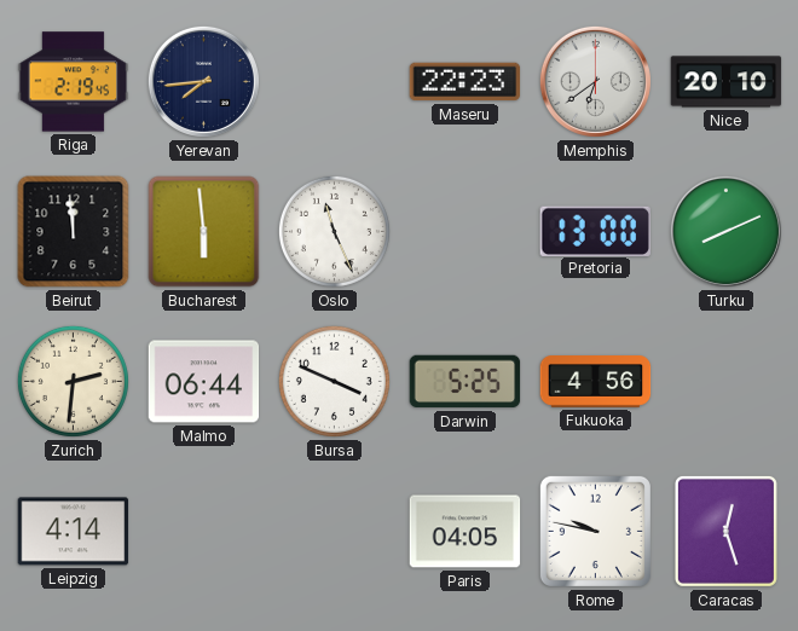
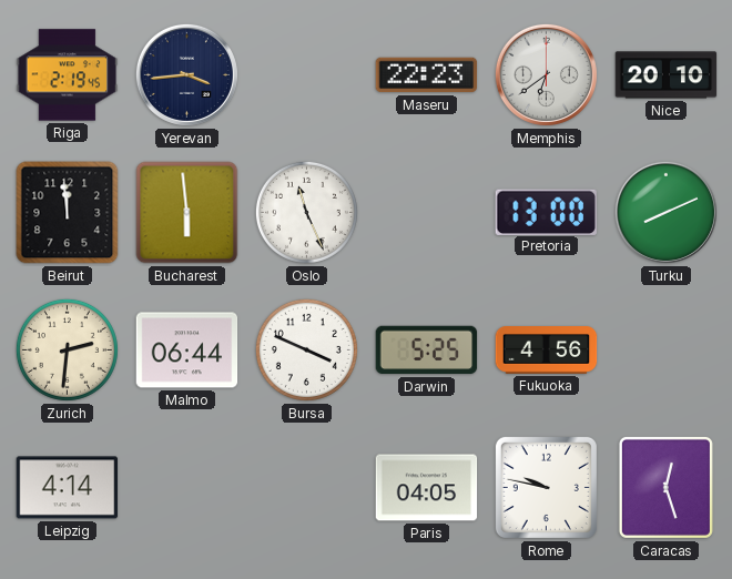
Yerevan: 7:44 -> 3:44
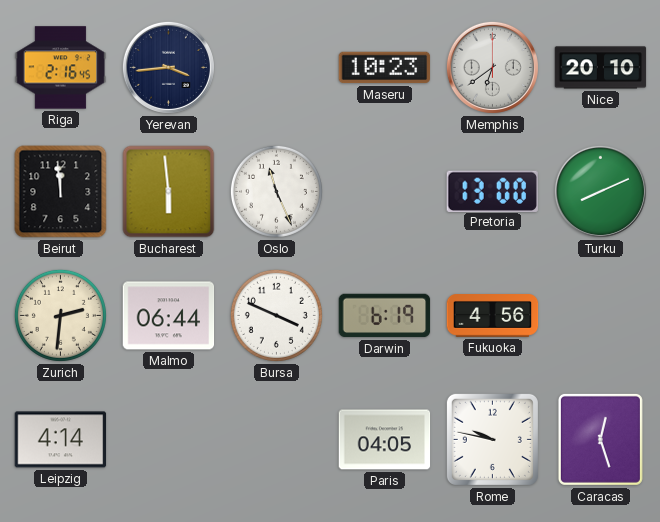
Riga: 2:19 -> 2:16
Maseru: 22:23 -> 10:23
Darwin: 5:25 -> 6:19
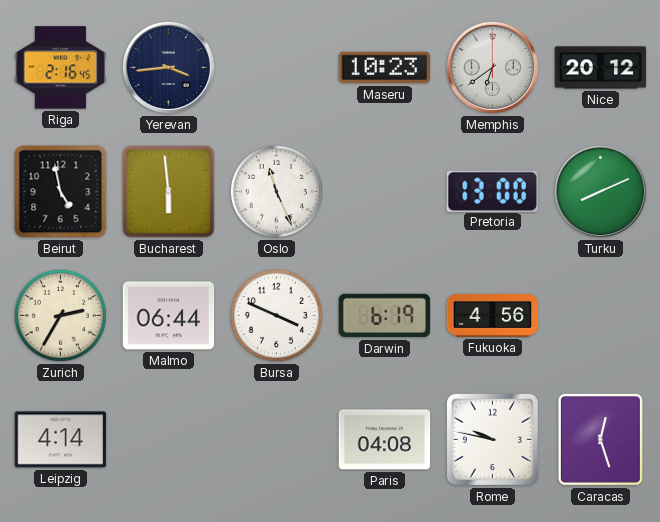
Nice: 20:10 -> 20:12
Beirut: 11:59 -> 4:58
Zurich: 2:31 -> 2:35
Paris: 04:05 -> 04:08
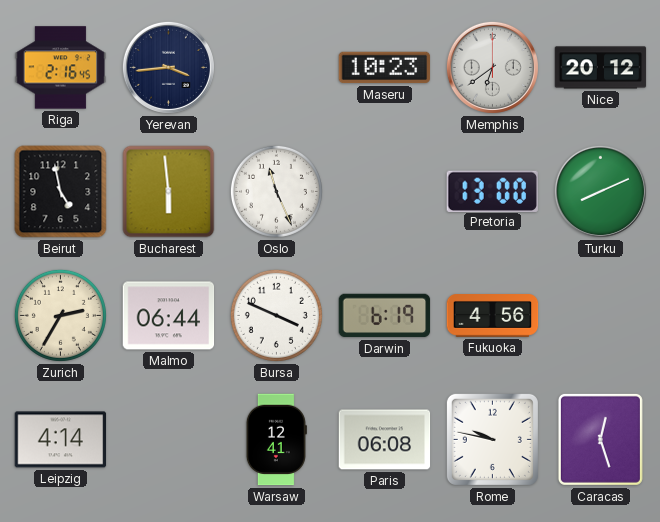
Warsaw: none -> 12:41
Paris: 04:08 -> 06:08
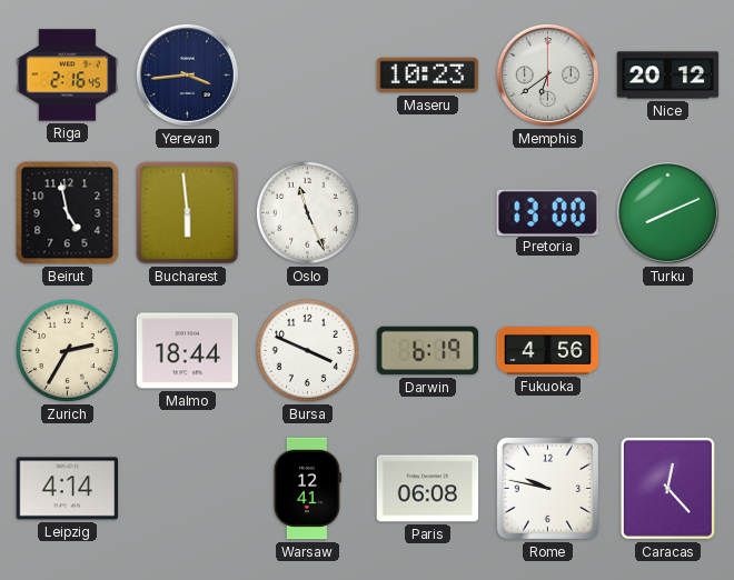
Malmo: 06:44 -> 18:44
Caracas: 12:27 -> 12:23
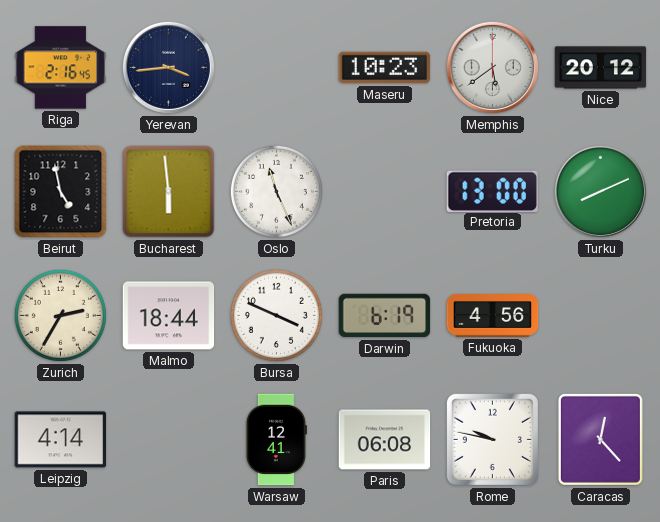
Memphis: 6:39 -> 5:39
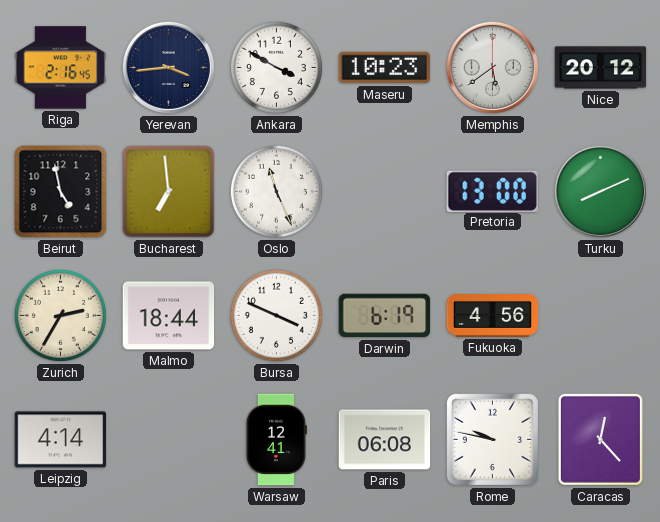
Ankara: none -> 3:50
Bucharest: 5:59 -> 6:59
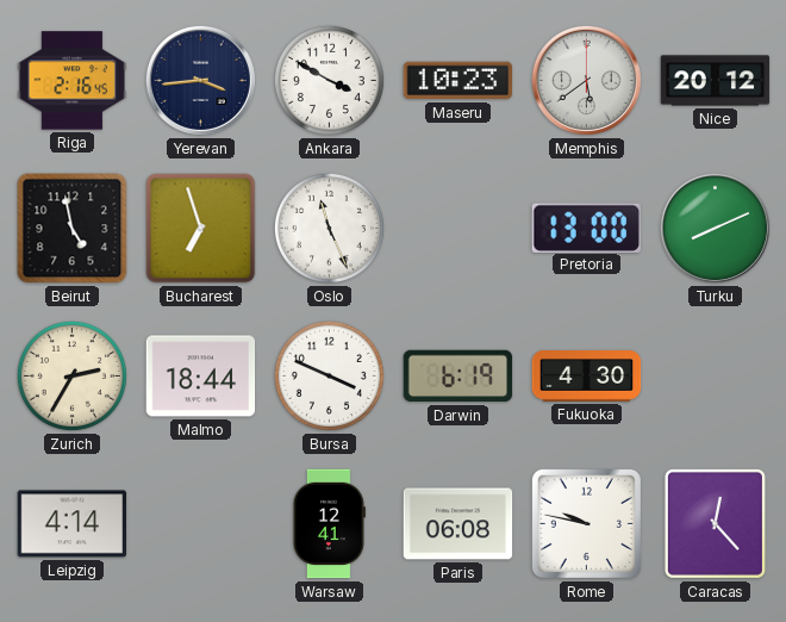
Bucharest: 6:59 -> 6:57
Fukuoka: 4:56 -> 4:30
